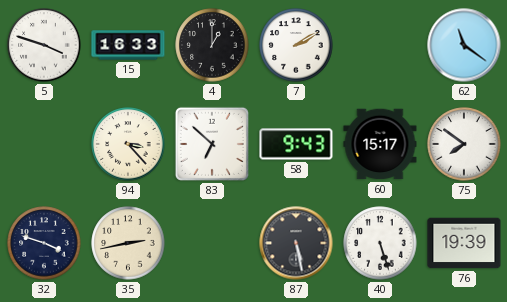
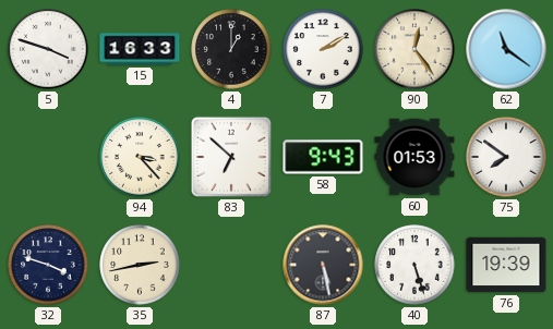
90: none -> 12:24
60: 15:17 -> 01:53
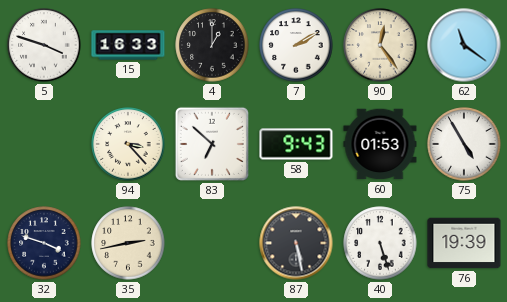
75: 7:51 -> 4:55
